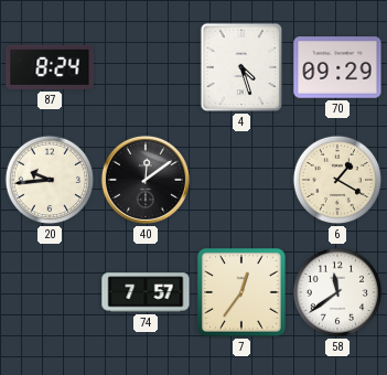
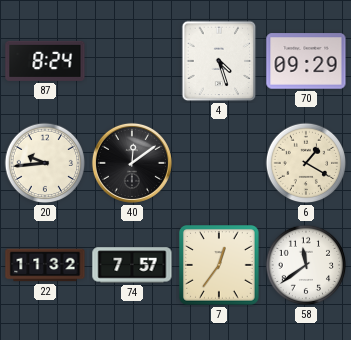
22: none -> 11:32
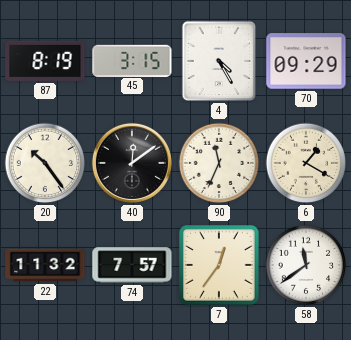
87: 8:24 -> 8:19
45: none -> 3:15
4: 4:27 -> 4:25
20: 9:44 -> 10:24
90: none -> 11:34
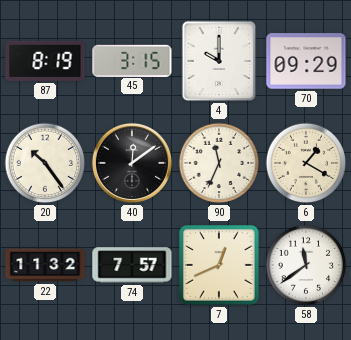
4: 4:25 -> 10:00
7: 12:36 -> 12:41
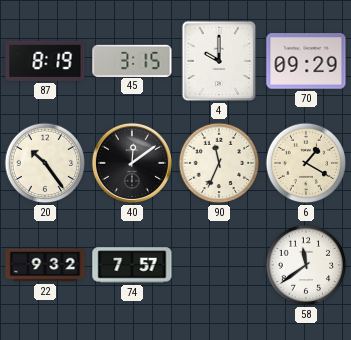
22: 11:32 -> 9:32
7: 12:41 -> none
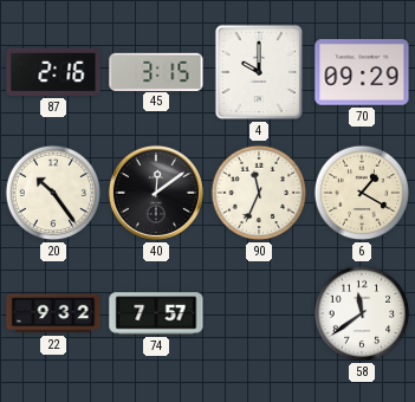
87: 8:19 -> 2:16
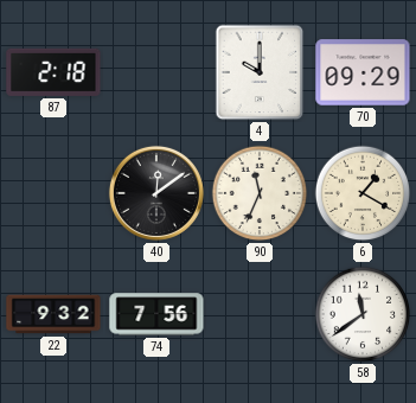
87: 2:16 -> 2:18
45: 3:15 -> none
20: 10:24 -> none
74: 7:57 -> 7:56
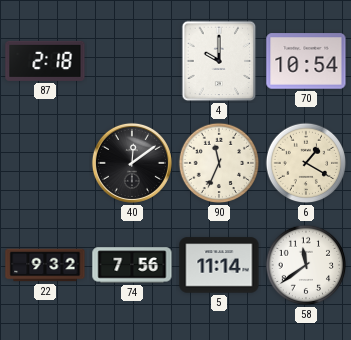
70: 09:29 -> 10:54
5: none -> 11:14
